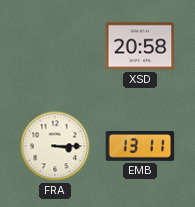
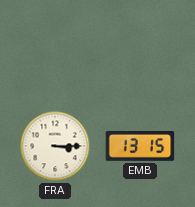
XSD: 20:58 -> none
EMB: 13:11 -> 13:15
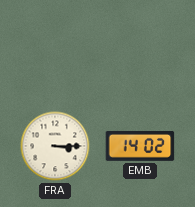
EMB: 13:15 -> 14:02
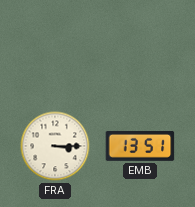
EMB: 14:02 -> 13:51
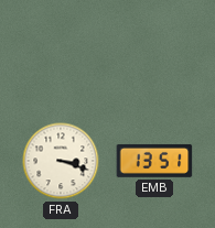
FRA: 3:15 -> 3:18
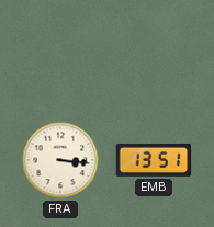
FRA: 3:18 -> 3:16
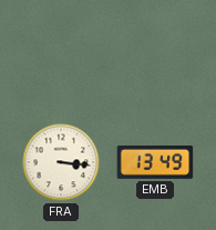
EMB: 13:51 -> 13:49
